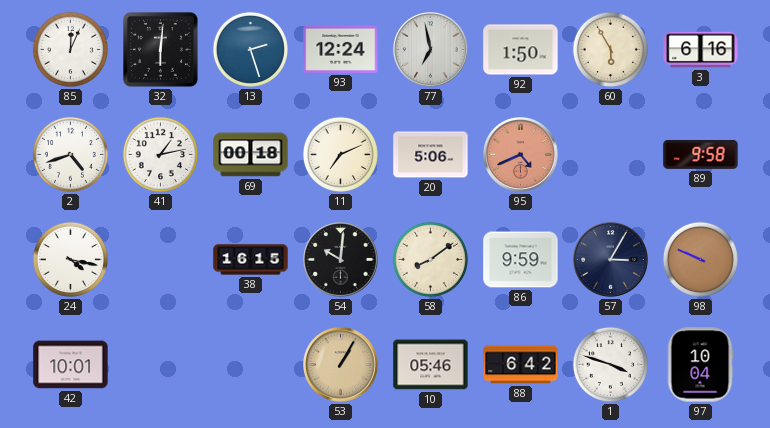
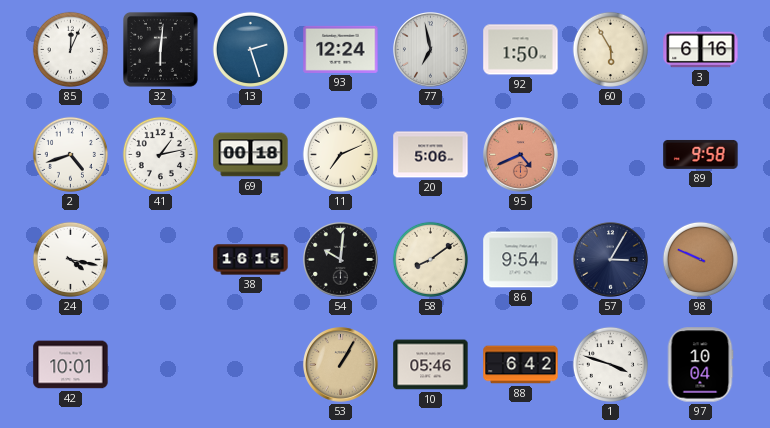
86: 9:59 -> 9:54
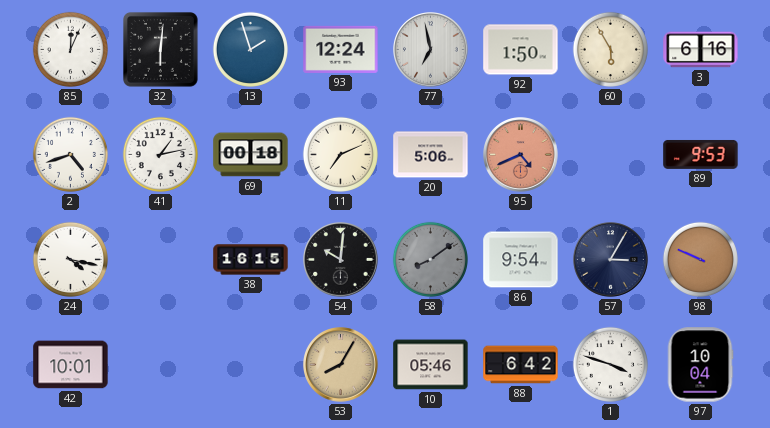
13: 2:27 -> 1:57
89: 9:58 -> 9:53
58 dial: cream -> grey
53: 1:05 -> 8:05
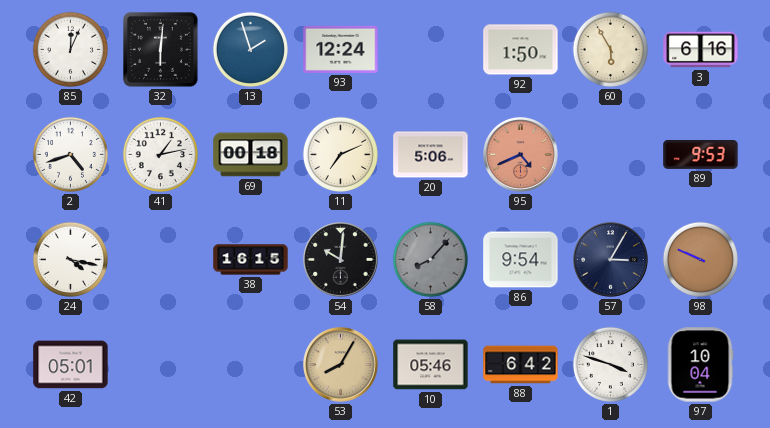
77: 6:58 -> none
58: 8:09 -> 8:07
42: 10:01 -> 05:01
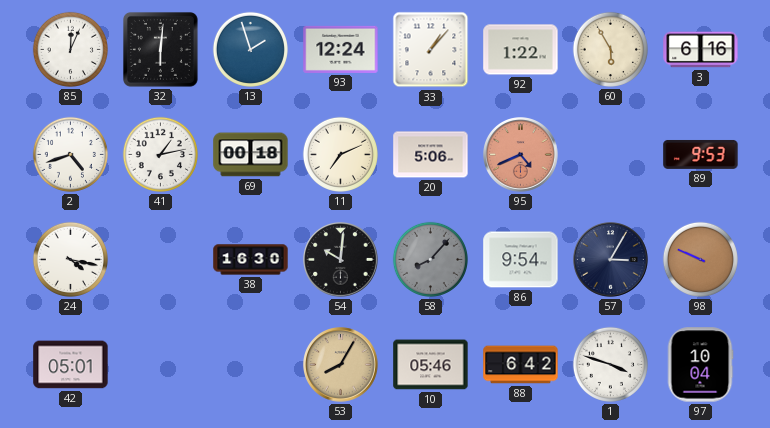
33: none -> 1:07
92: 1:50 -> 1:22
38: 16:15 -> 16:30
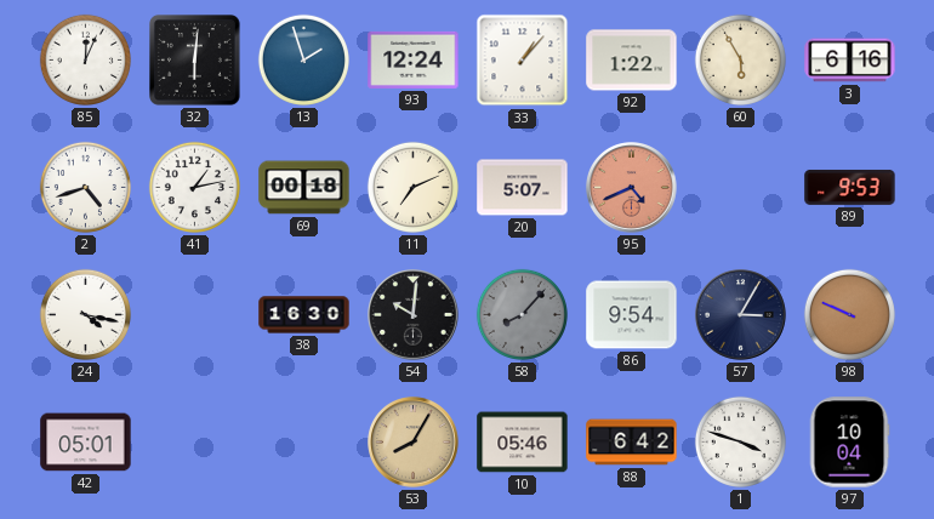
20: 5:06 -> 5:07
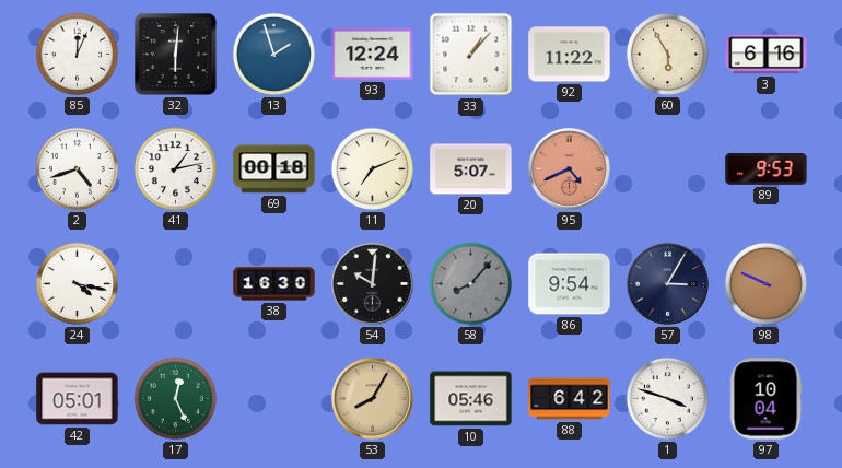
92: 1:22 -> 11:22
17: none -> 12:26
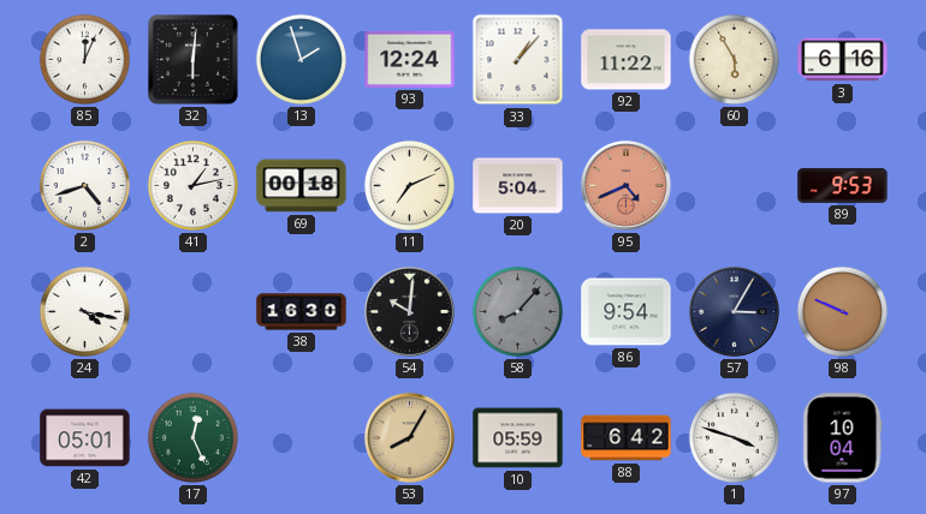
20: 5:07 -> 5:04
10: 05:46 -> 05:59
